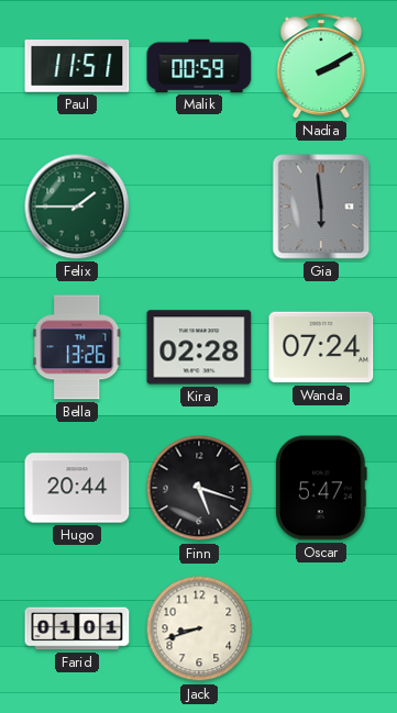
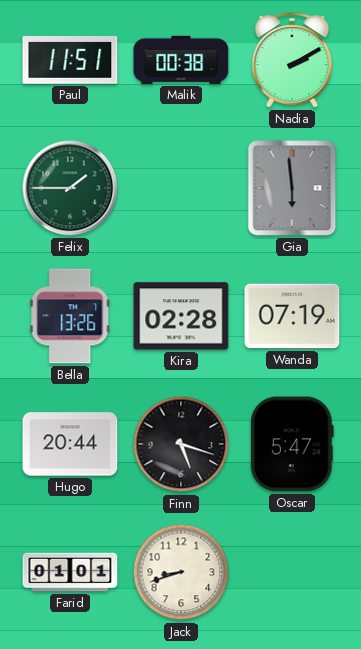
Malik: 00:59 -> 00:38
Wanda: 07:24 -> 07:19
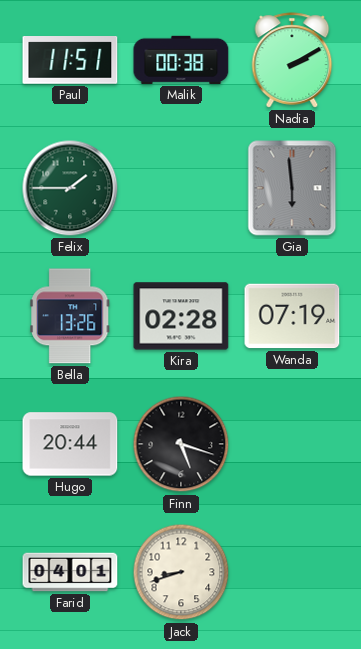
Oscar: 5:47 -> none
Farid: 01:01 -> 04:01
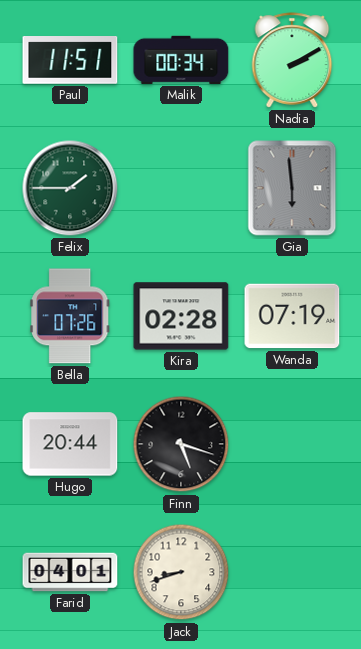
Malik: 00:38 -> 00:34
Bella: 13:26 -> 07:26
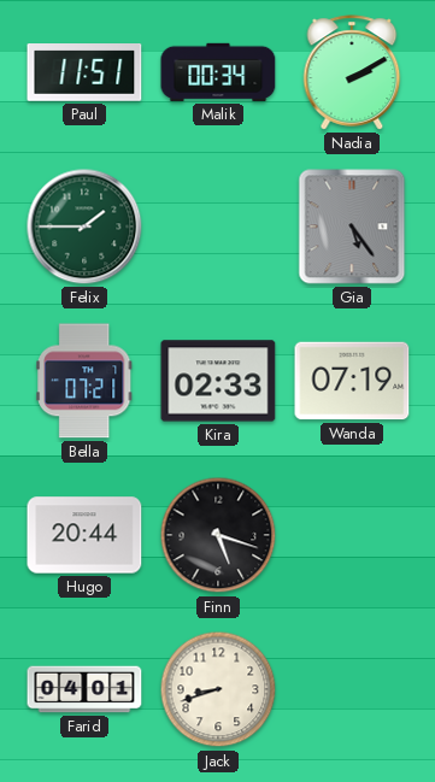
Gia: 5:59 -> 5:24
Bella: 07:26 -> 07:21
Kira: 02:28 -> 02:33
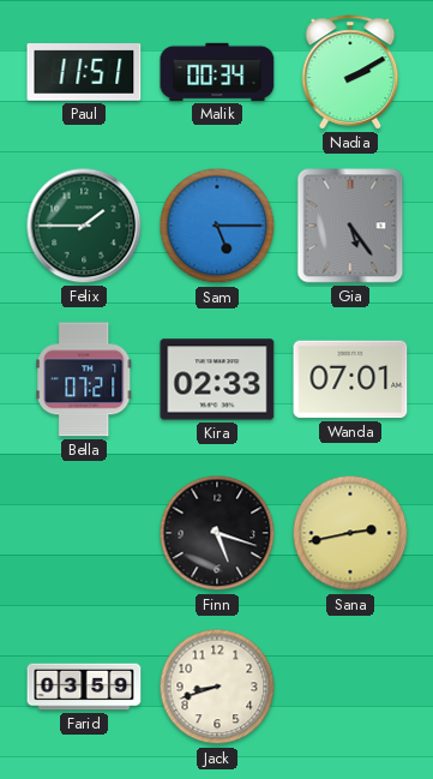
Sam: none -> 5:15
Wanda: 07:19 -> 07:01
Hugo: 20:44 -> none
Sana: none -> 2:43
Farid: 04:01 -> 03:59
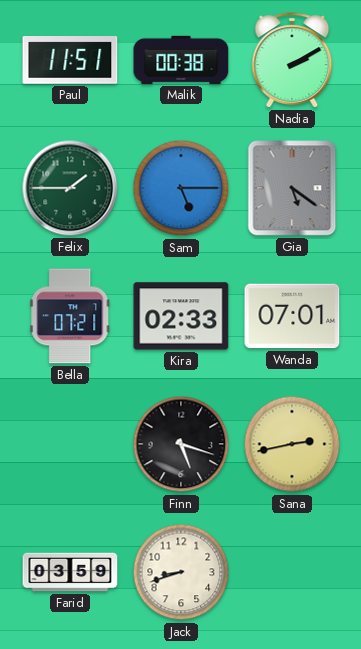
Malik: 00:34 -> 00:38
Gia: 5:24 -> 5:21
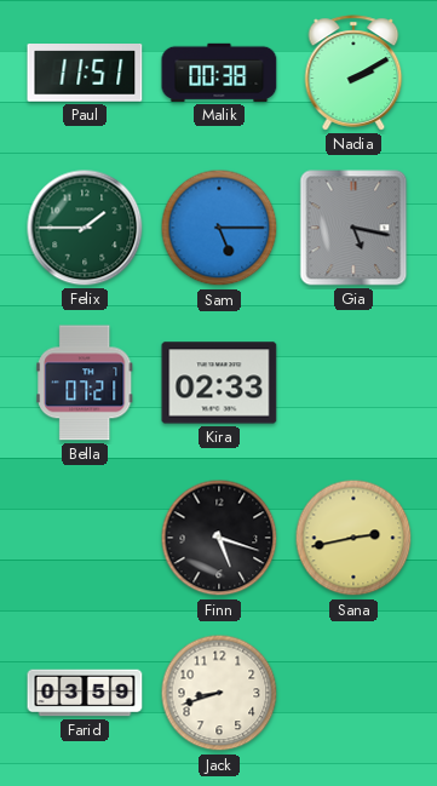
Gia: 5:21 -> 5:17
Wanda: 07:01 -> none
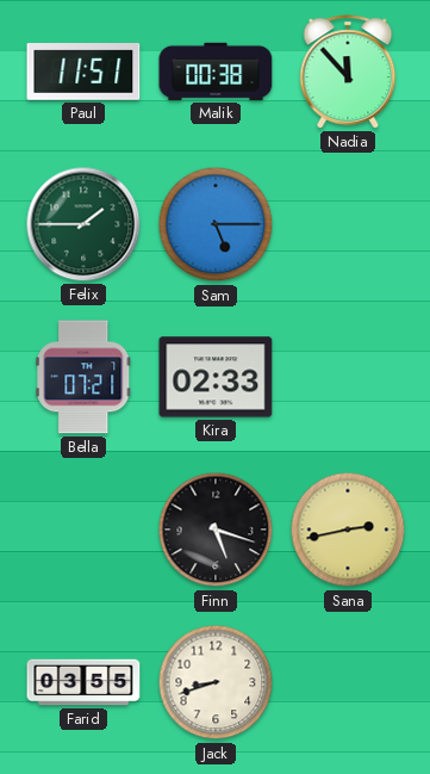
Nadia: 2:10 -> 11:53
Gia: 5:17 -> none
Farid: 03:59 -> 03:55
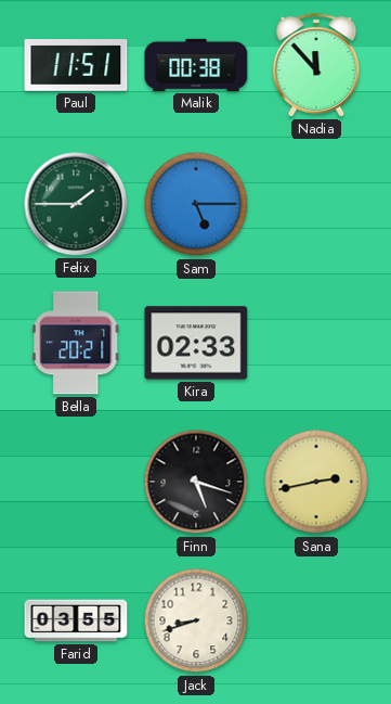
Bella: 07:21 -> 20:21
